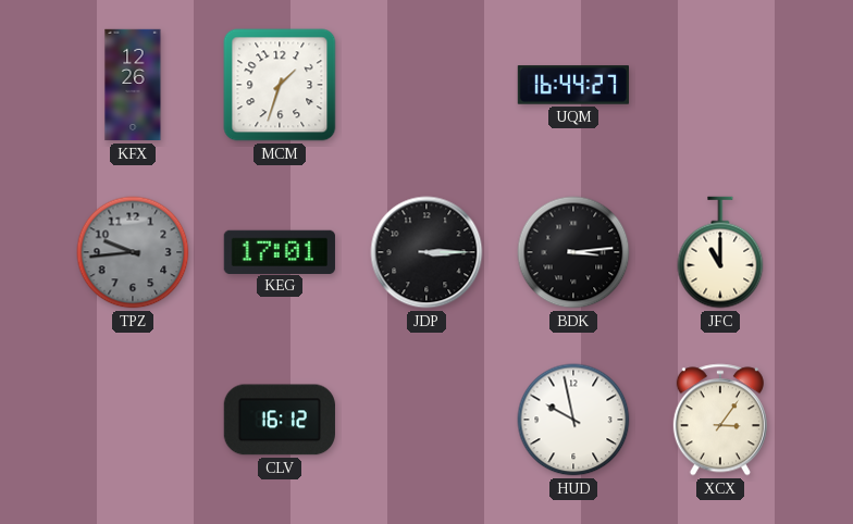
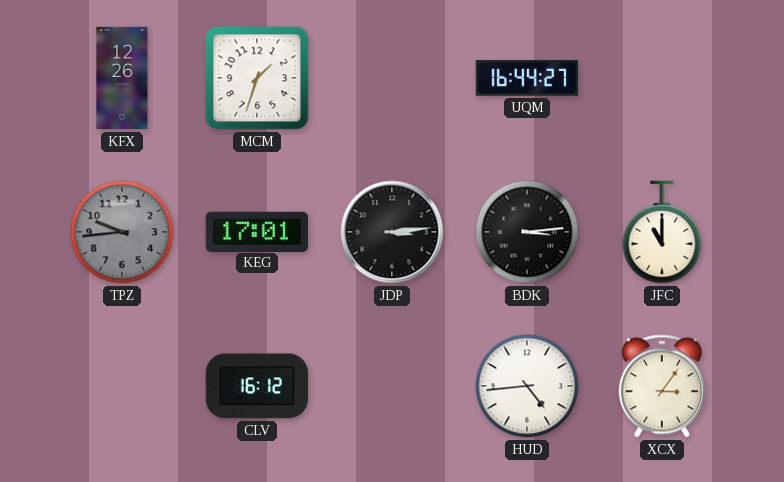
JDP: 3:15 -> 3:14
HUD: 9:58 -> 4:44
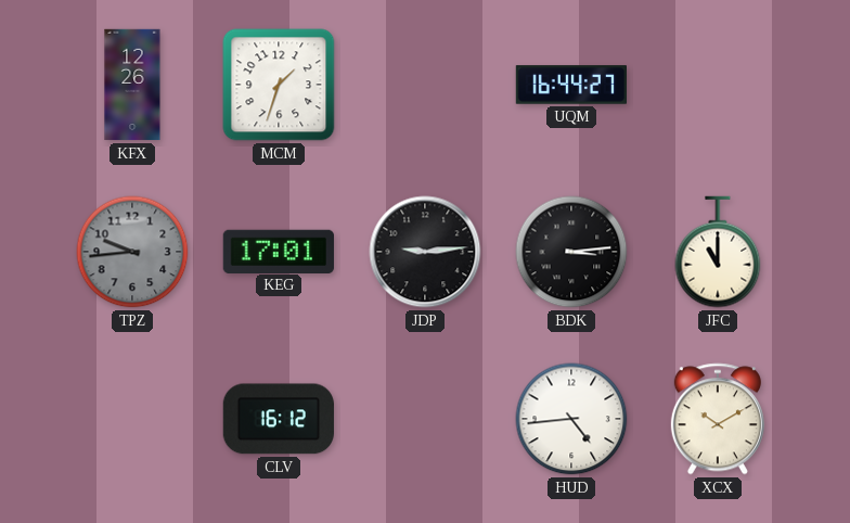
JDP: 3:14 -> 9:14
XCX: 3:06 -> 10:10
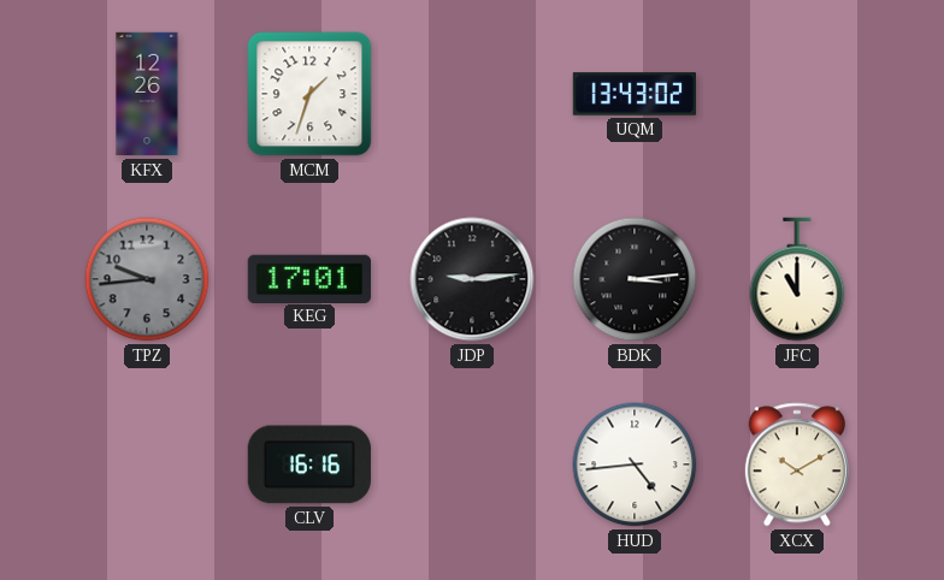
UQM: 16:44 -> 13:43
CLV: 16:12 -> 16:16
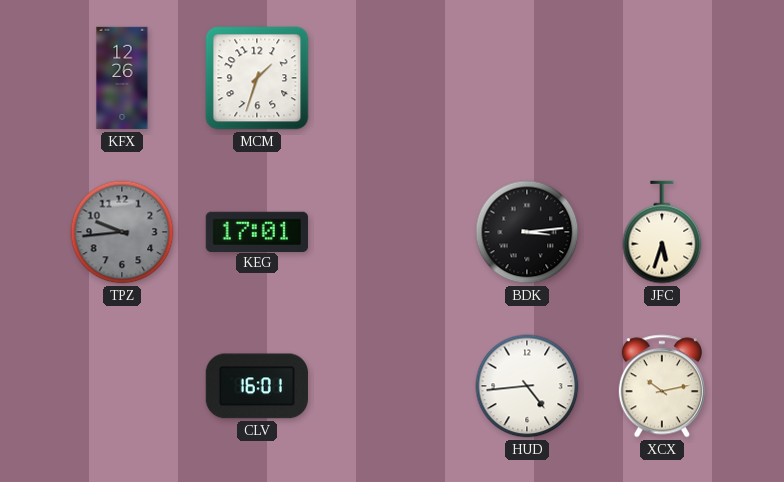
UQM: 13:43 -> none
JDP: 9:14 -> none
JFC: 11:00 -> 5:33
CLV: 16:16 -> 16:01
XCX: 10:10 -> 10:13
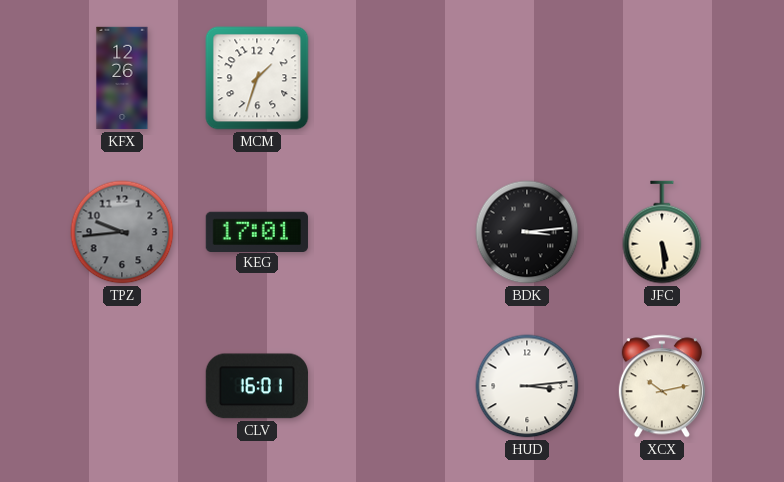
JFC: 5:33 -> 5:29
HUD: 4:44 -> 3:14
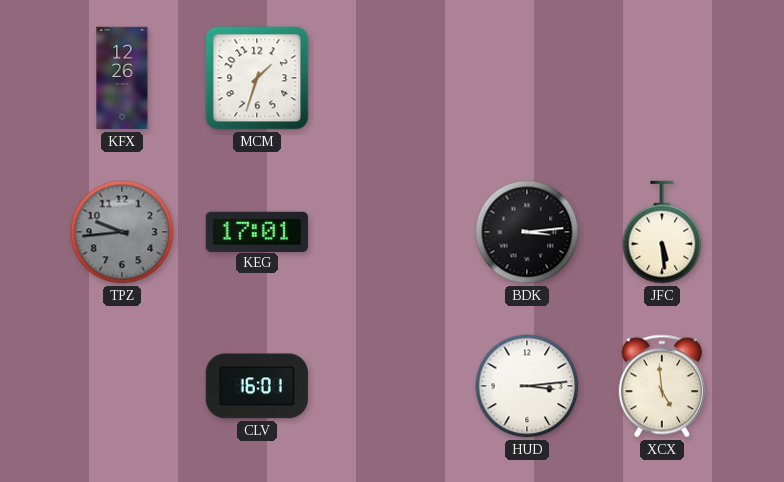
XCX: 10:13 -> 4:59
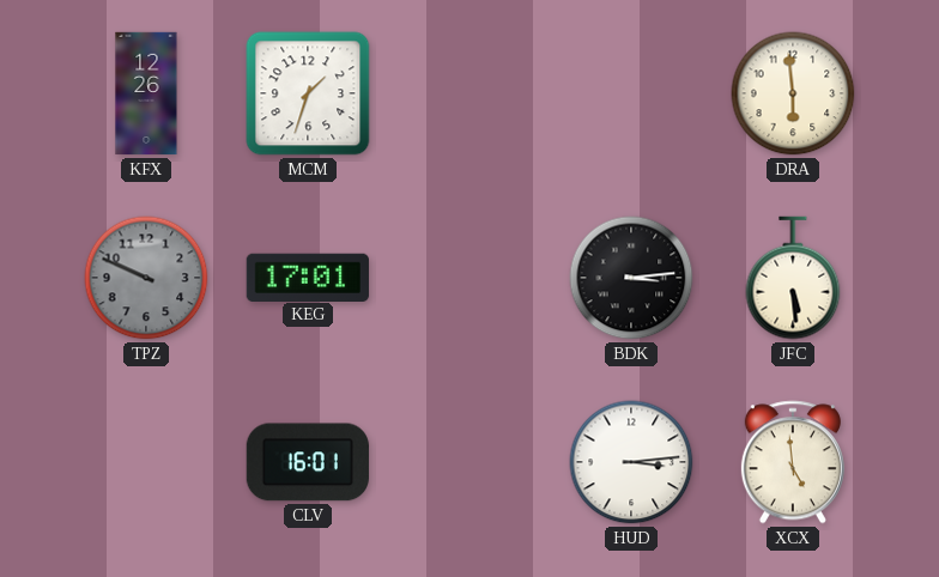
DRA: none -> 5:59
TPZ: 9:44 -> 9:49
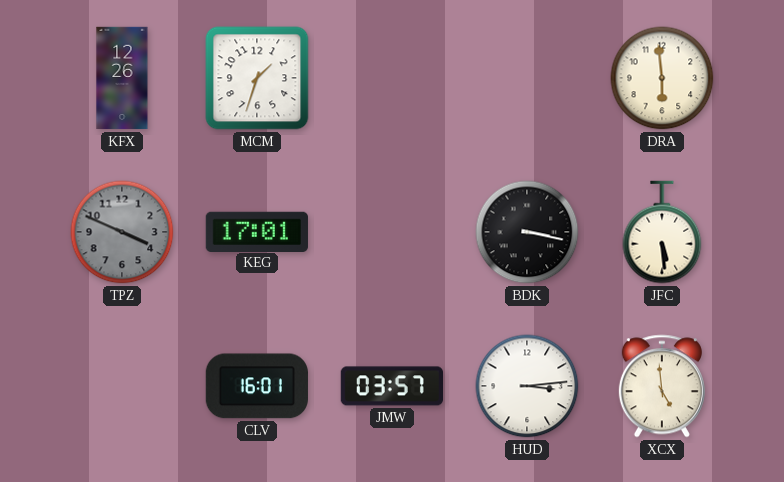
TPZ: 9:49 -> 3:49
BDK: 3:14 -> 3:17
JMW: none -> 03:57
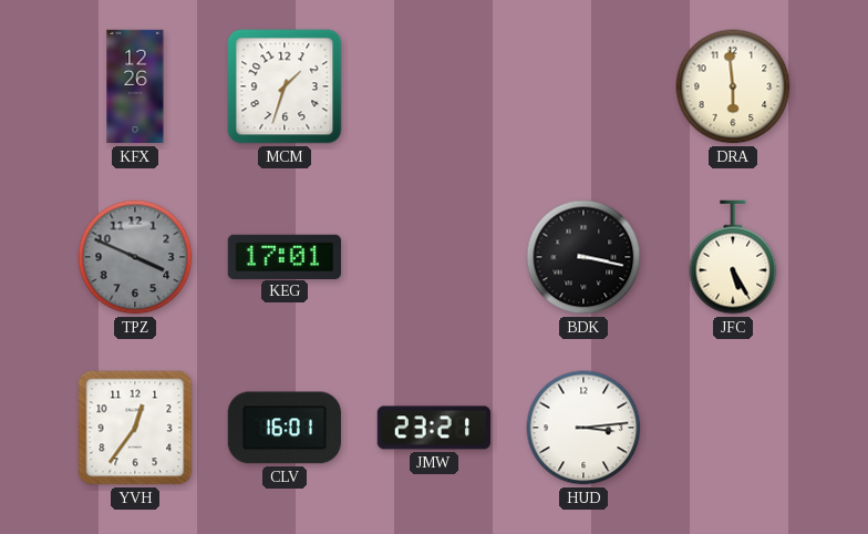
JFC: 5:29 -> 5:25
YVH: none -> 12:36
JMW: 03:57 -> 23:21
XCX: 4:59 -> none
